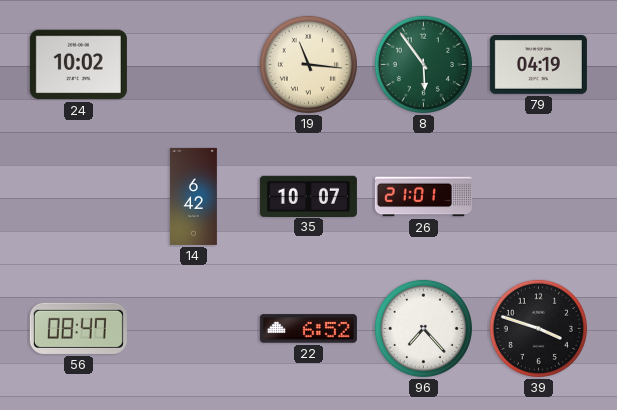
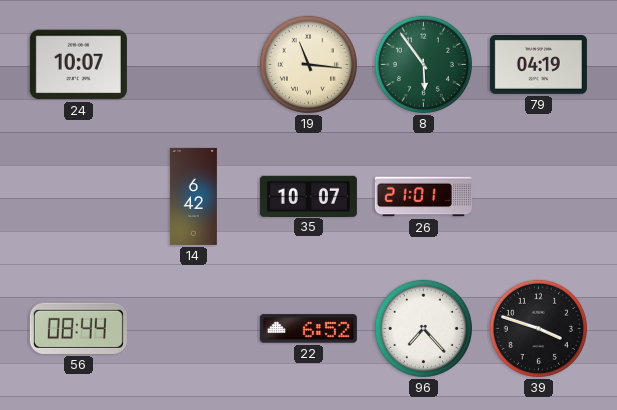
24: 10:02 -> 10:07
56: 08:47 -> 08:44
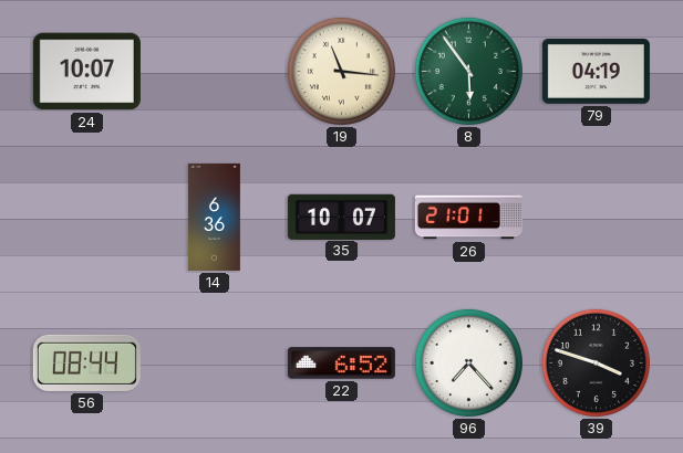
14: 6:42 -> 6:36
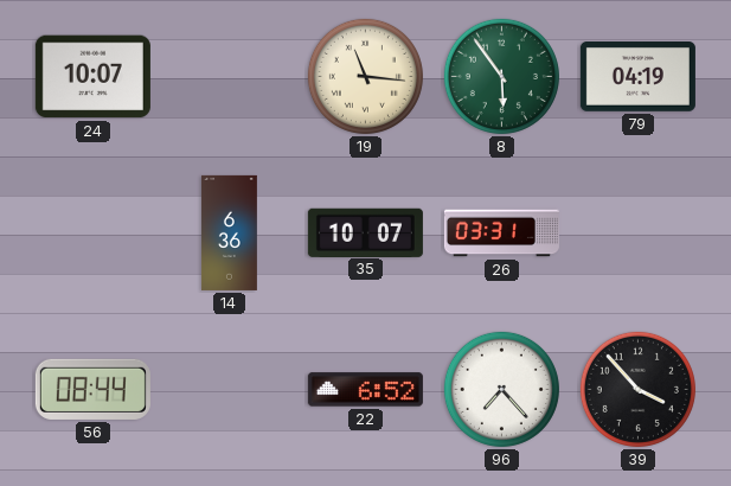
26: 21:01 -> 03:31
39: 3:48 -> 3:53
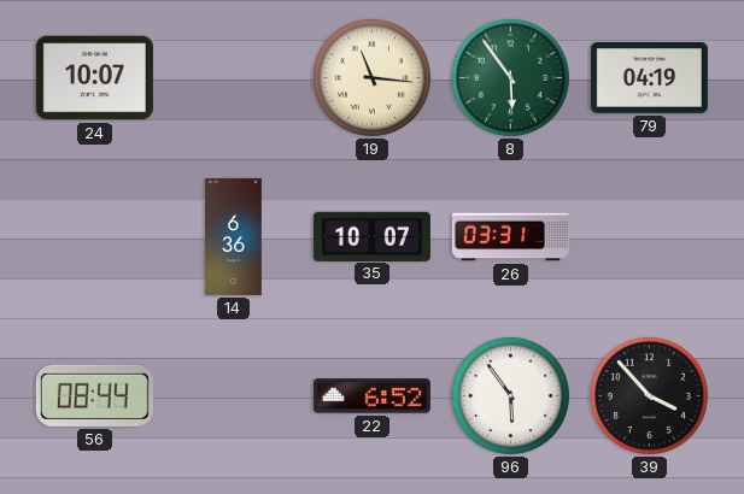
96: 7:23 -> 5:54
